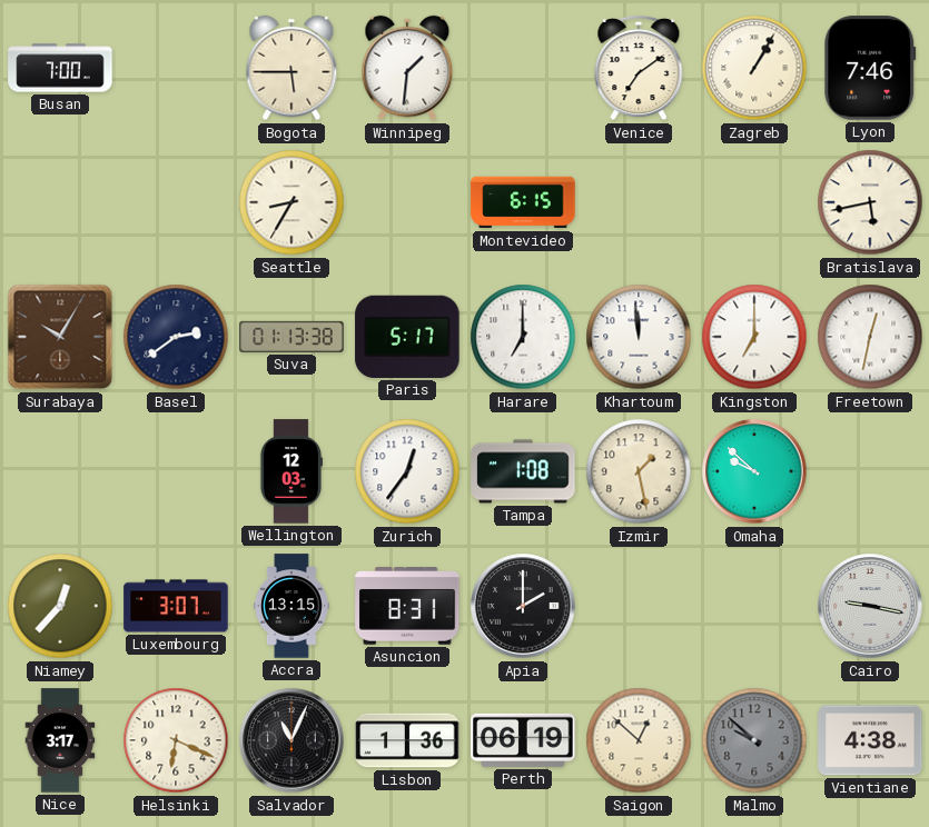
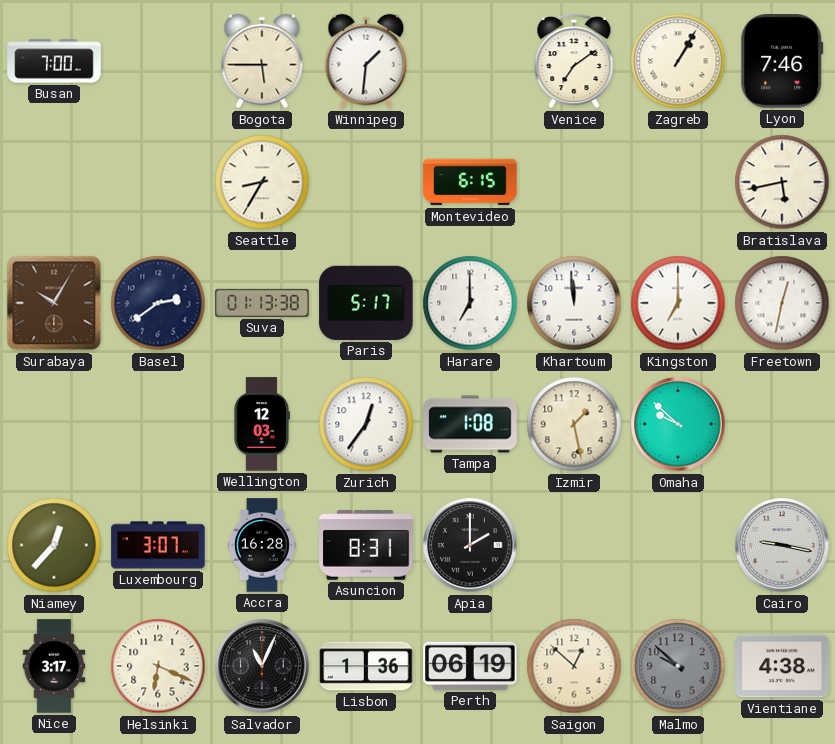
Accra: 13:15 -> 16:28
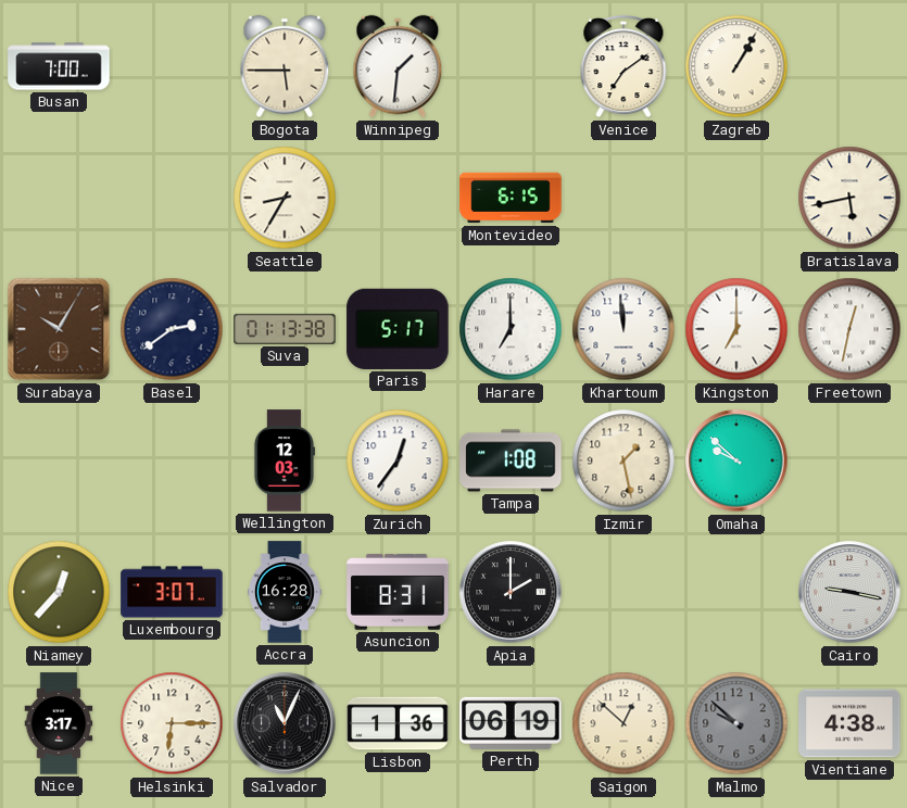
Lyon: 7:46 -> none
Helsinki: 6:19 -> 6:15
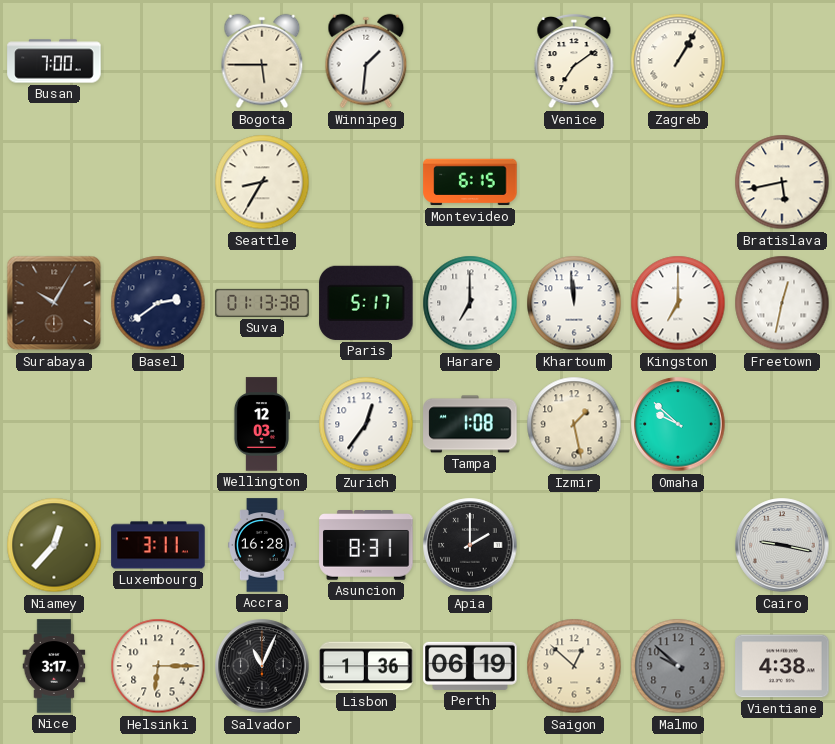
Luxembourg: 3:07 -> 3:11
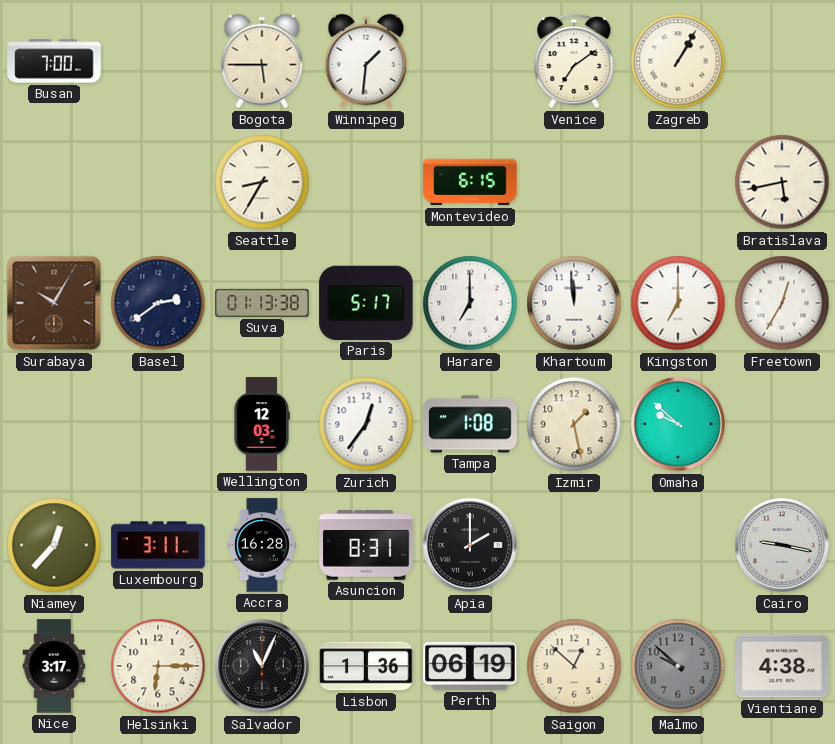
Freetown: 12:32 -> 12:35
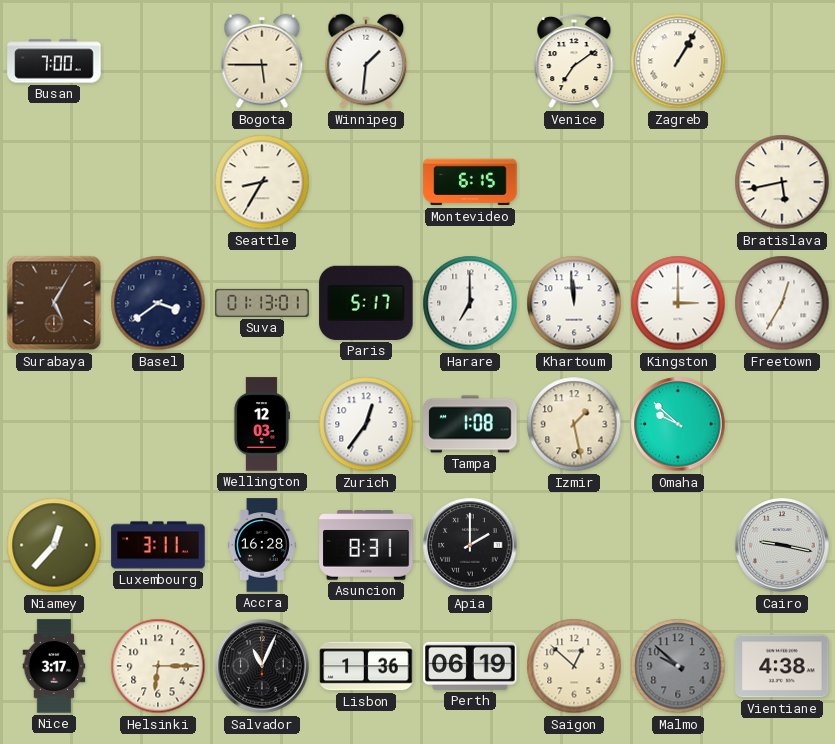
Surabaya: 10:05 -> 5:05
Basel: 2:39 -> 3:39
Suva: 01:13:38 -> 01:13:01
Kingston: 7:00 -> 3:00
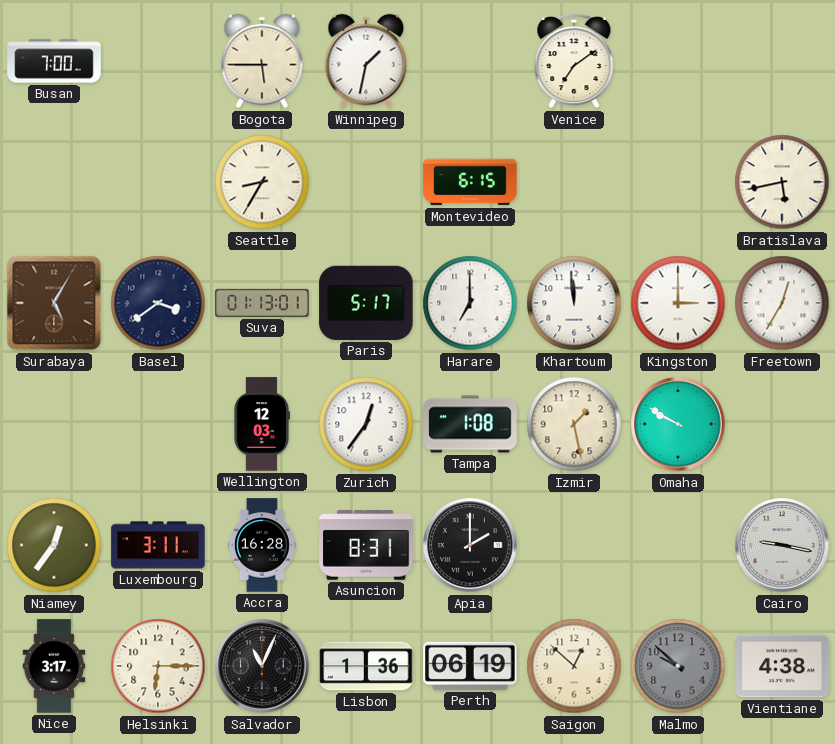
Winnipeg: 1:31 -> 1:32
Zagreb: 1:05 -> none
Omaha: 9:52 -> 9:50
Niamey: 12:37 -> 12:36
